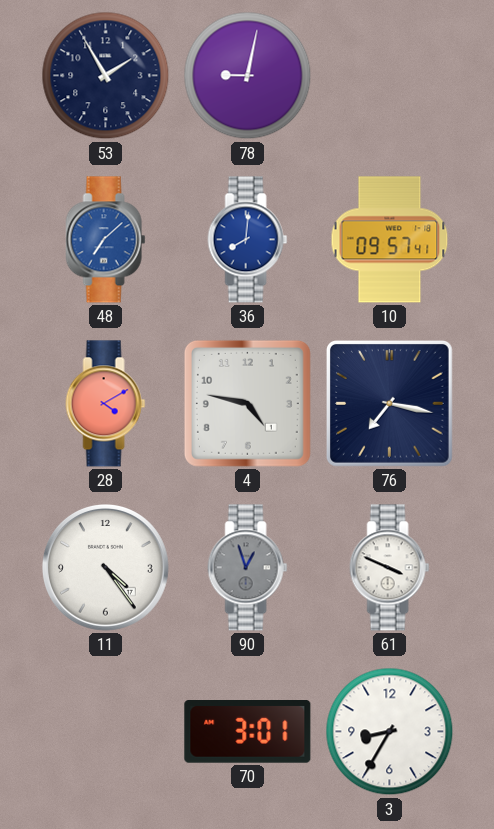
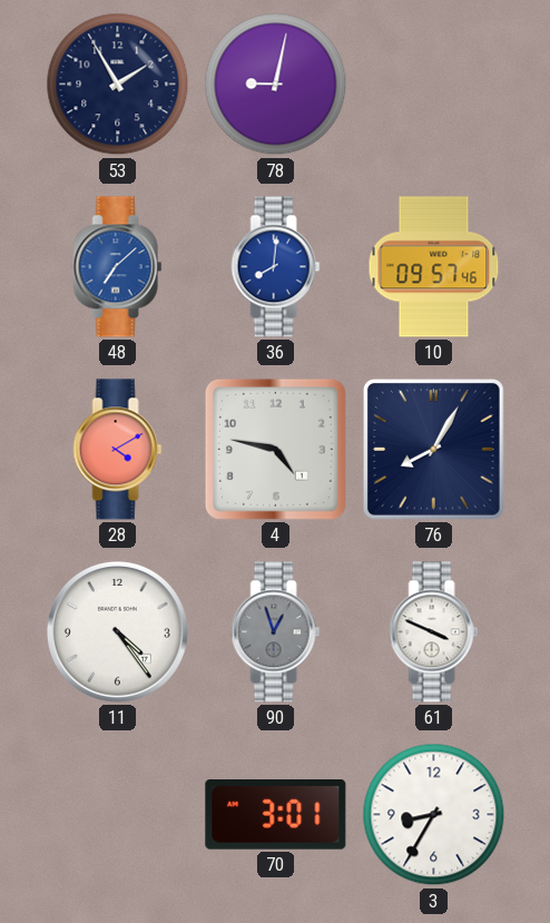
10: 09:57:41 -> 09:57:46
76: 7:17 -> 8:05
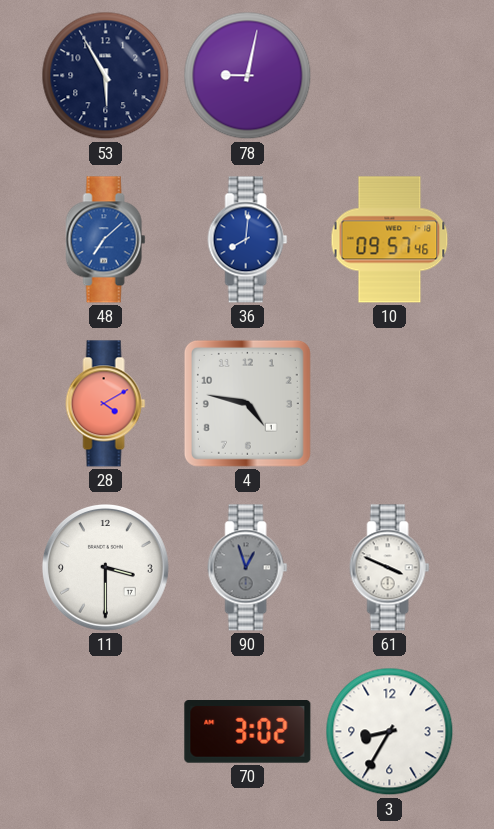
53: 1:55 -> 5:55
76: 8:05 -> none
11: 4:24 -> 3:30
70: 3:01 -> 3:02
